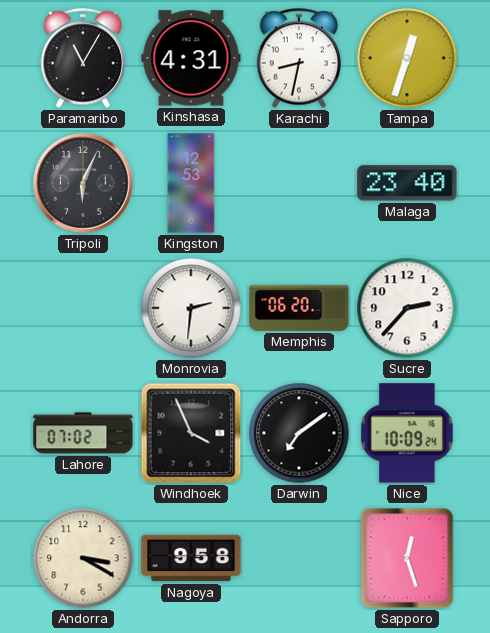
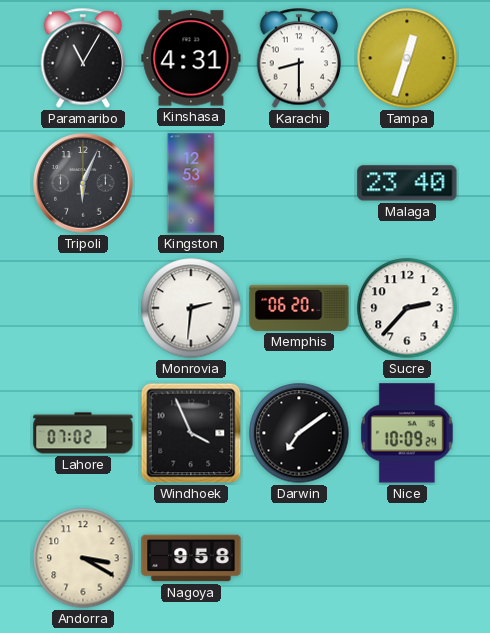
Karachi: 8:32 -> 8:30
Sapporo: 12:27 -> none
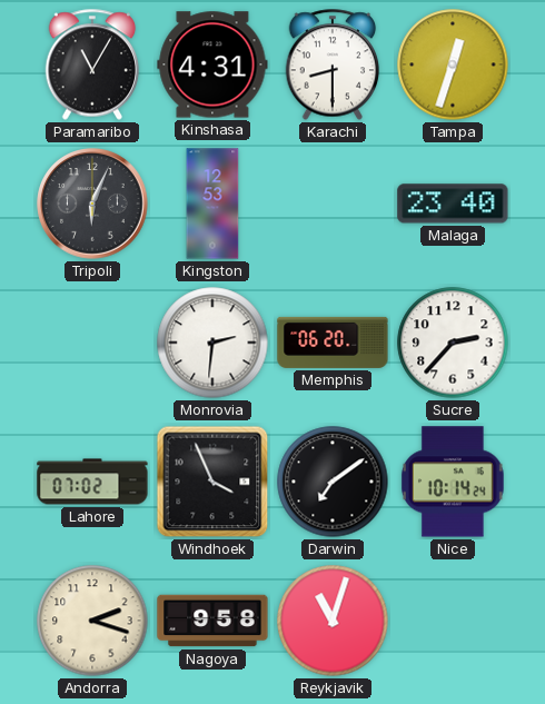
Nice: 10:09 -> 10:14
Andorra: 3:20 -> 2:18
Reykjavik: none -> 11:03
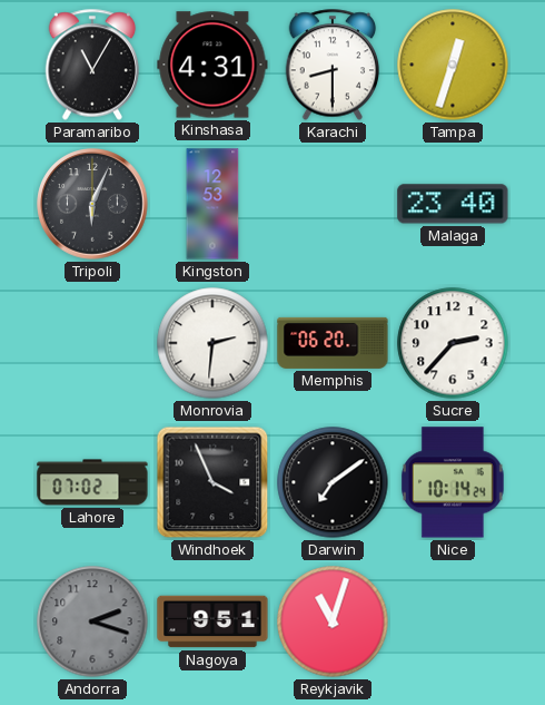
Andorra dial: cream -> grey
Nagoya: 9:58 -> 9:51
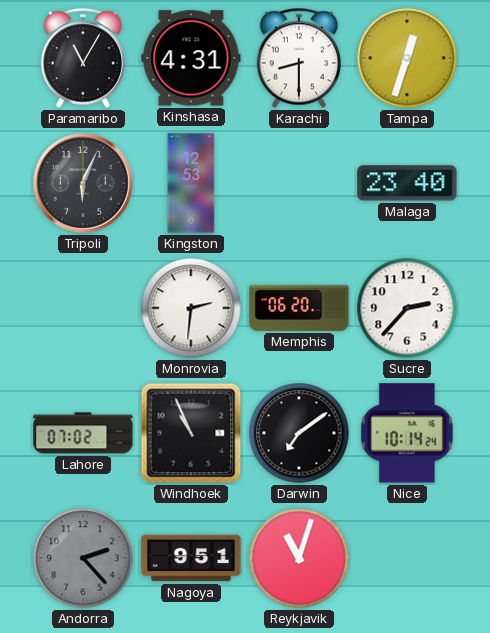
Windhoek: 3:56 -> 10:56
Andorra: 2:18 -> 2:23
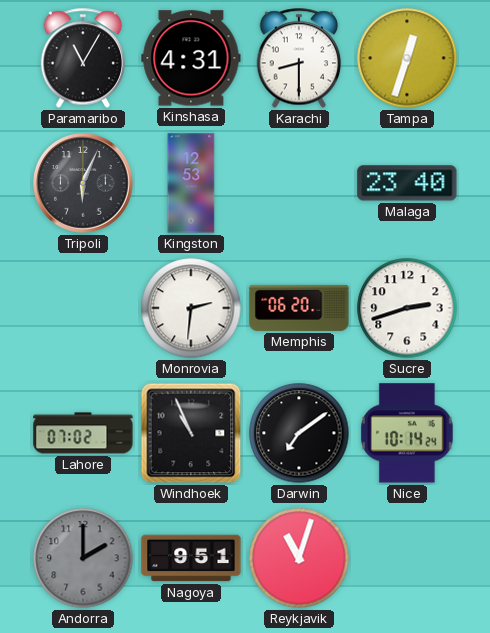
Sucre: 2:37 -> 2:42
Andorra: 2:23 -> 2:00
